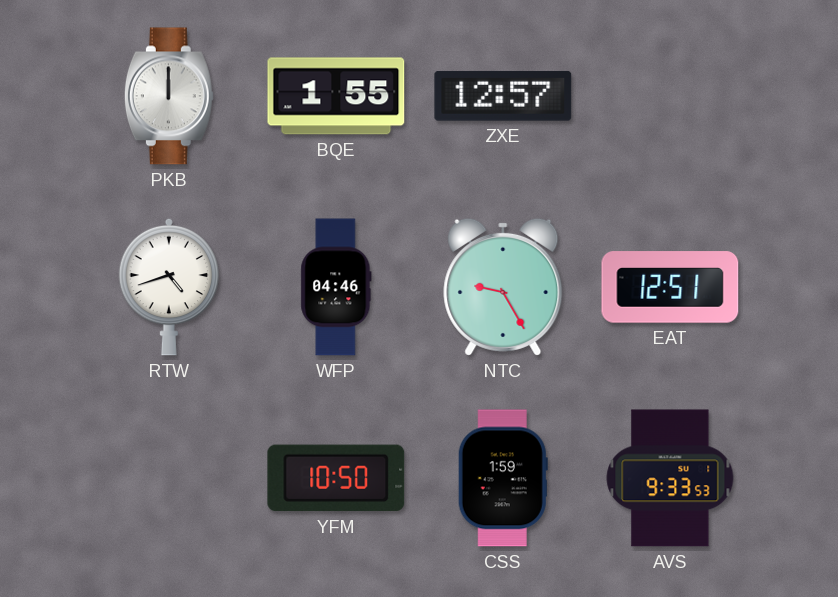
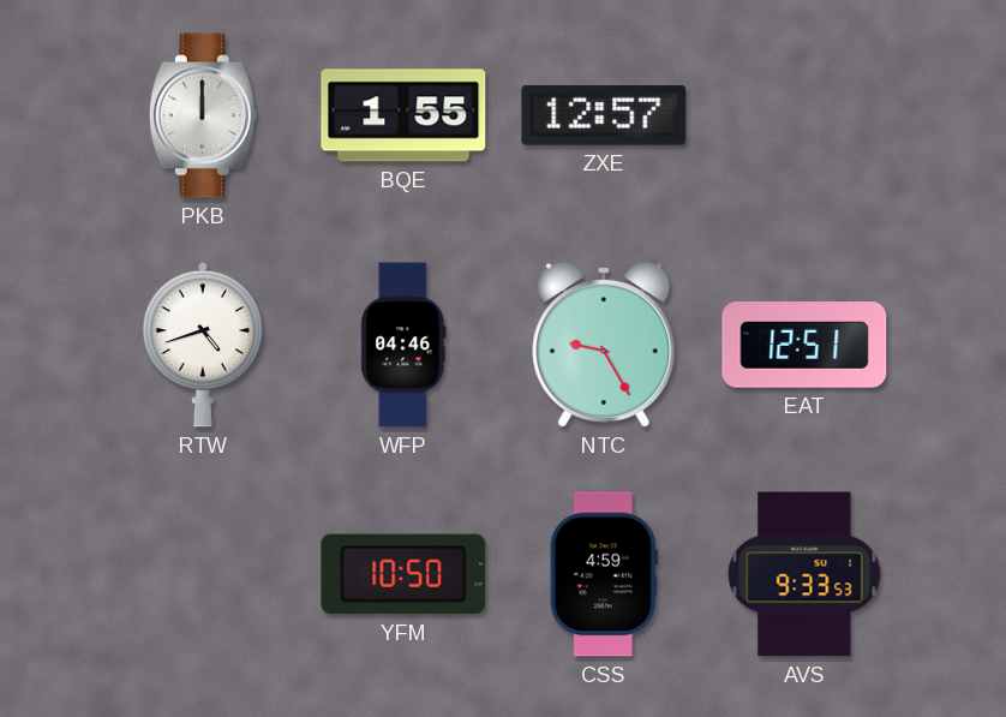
CSS: 1:59 -> 4:59
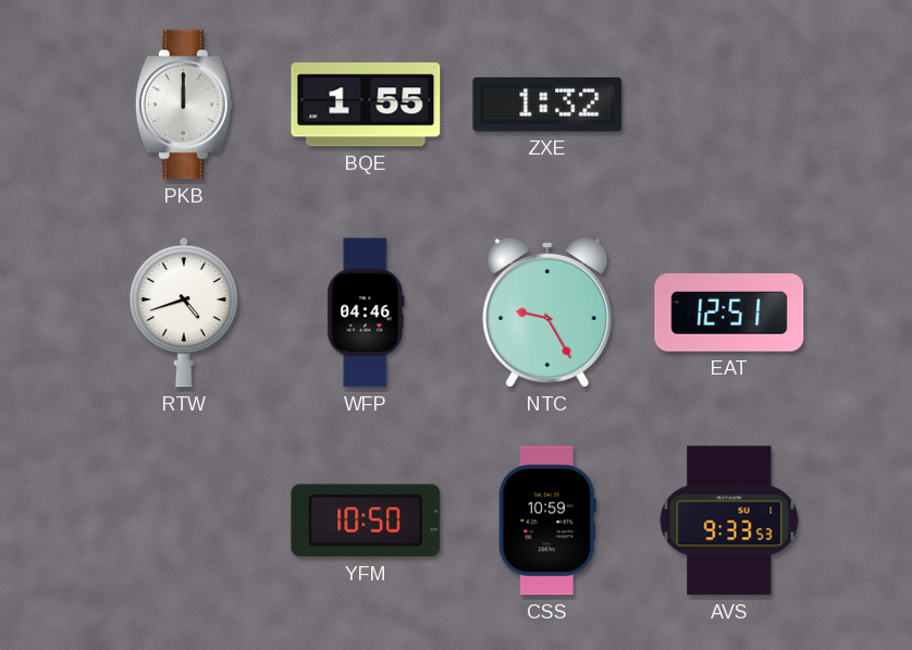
ZXE: 12:57 -> 1:32
CSS: 4:59 -> 10:59
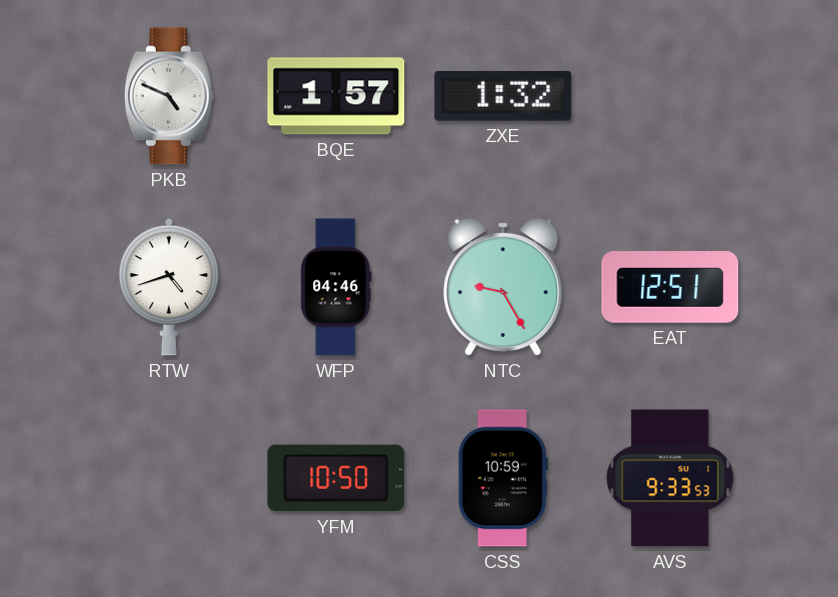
PKB: 12:00 -> 4:49
BQE: 1:55 -> 1:57
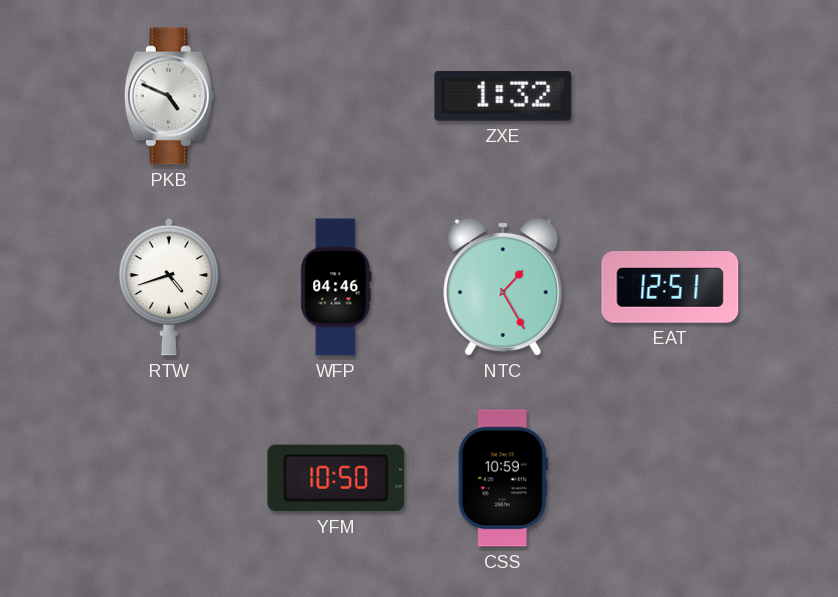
BQE: 1:57 -> none
NTC: 9:25 -> 1:25
AVS: 9:33 -> none
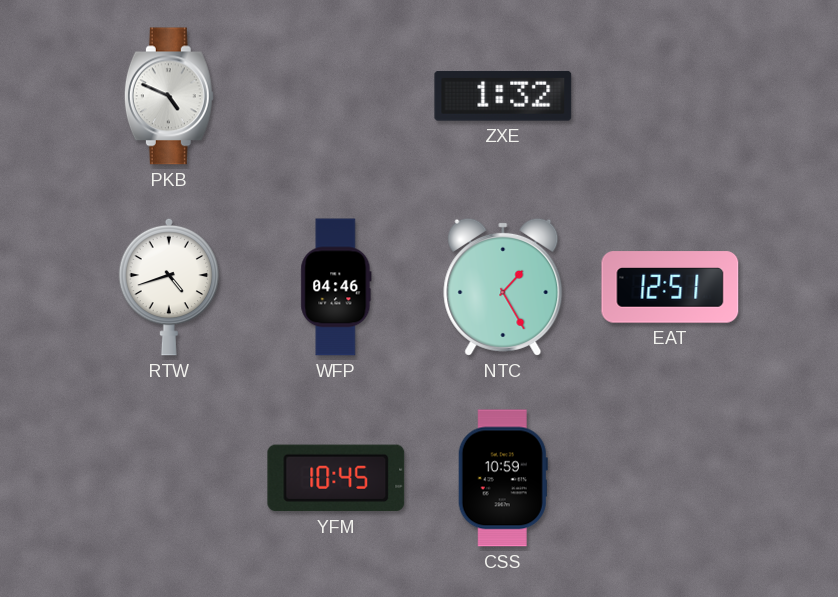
YFM: 10:50 -> 10:45
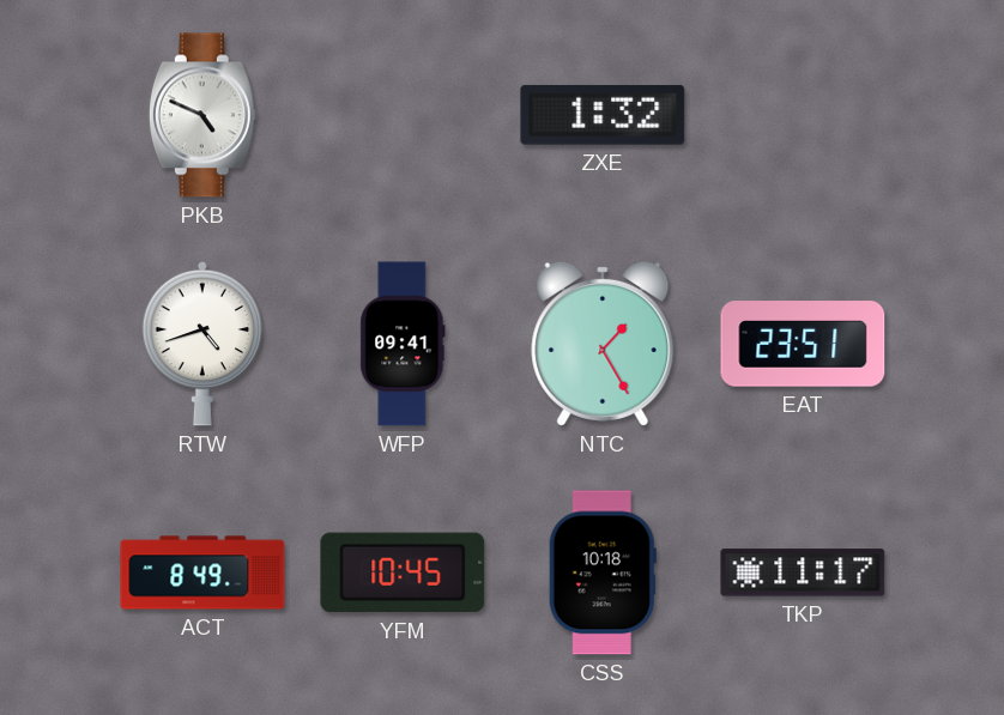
WFP: 04:46 -> 09:41
EAT: 12:51 -> 23:51
ACT: none -> 8:49
CSS: 10:59 -> 10:18
TKP: none -> 11:17
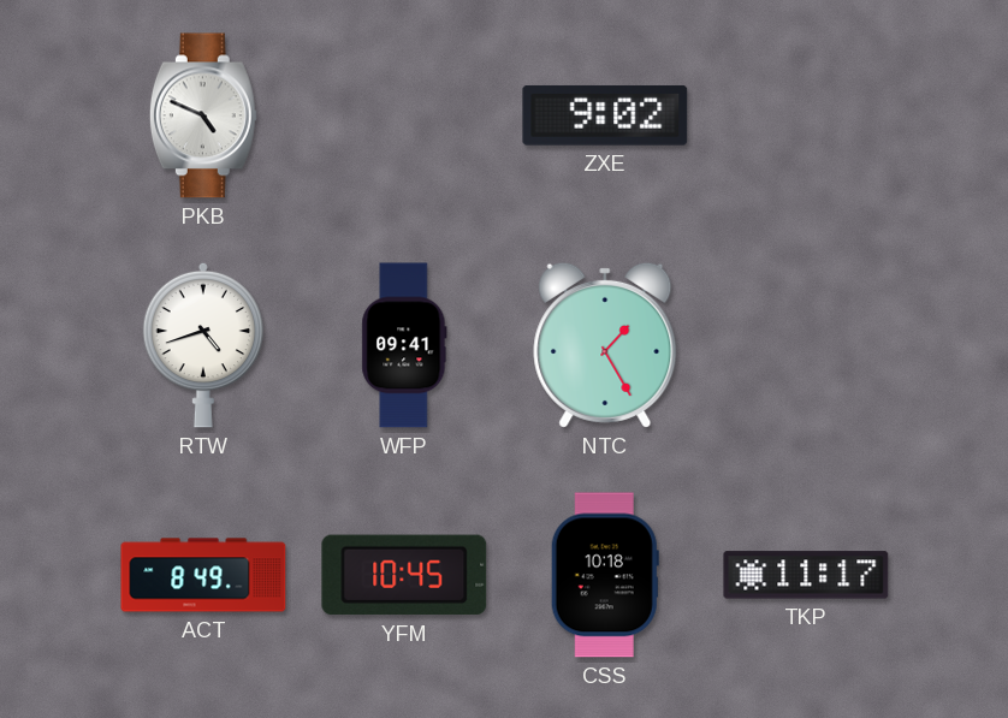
ZXE: 1:32 -> 9:02
EAT: 23:51 -> none
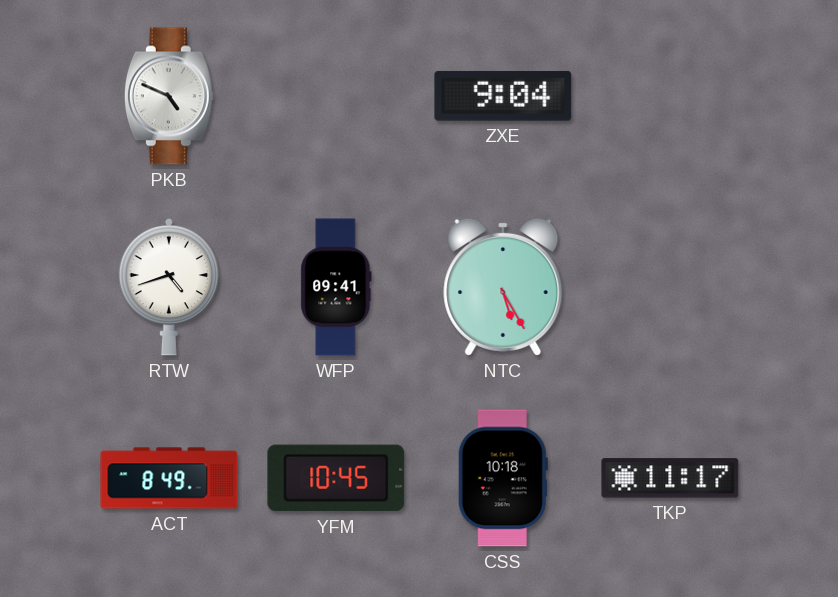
ZXE: 9:02 -> 9:04
NTC: 1:25 -> 5:25
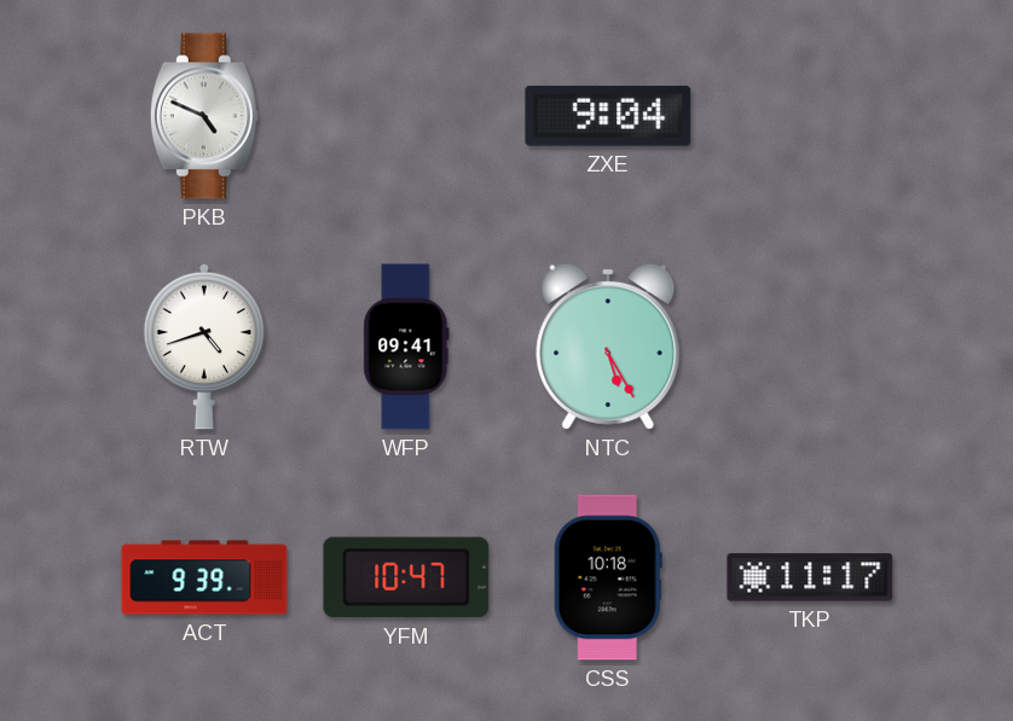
ACT: 8:49 -> 9:39
YFM: 10:45 -> 10:47
